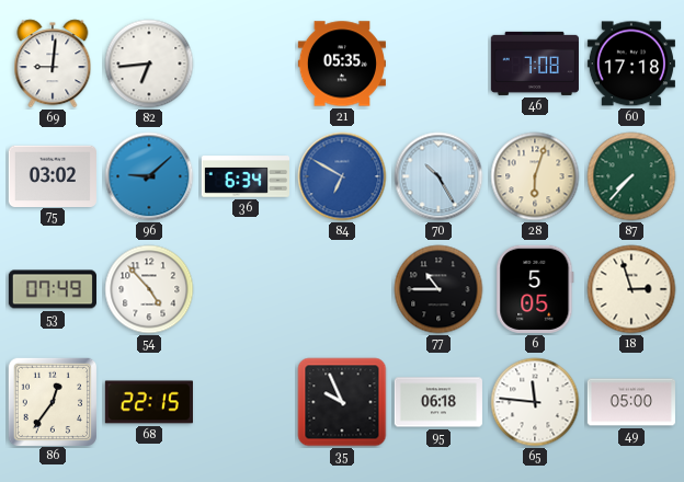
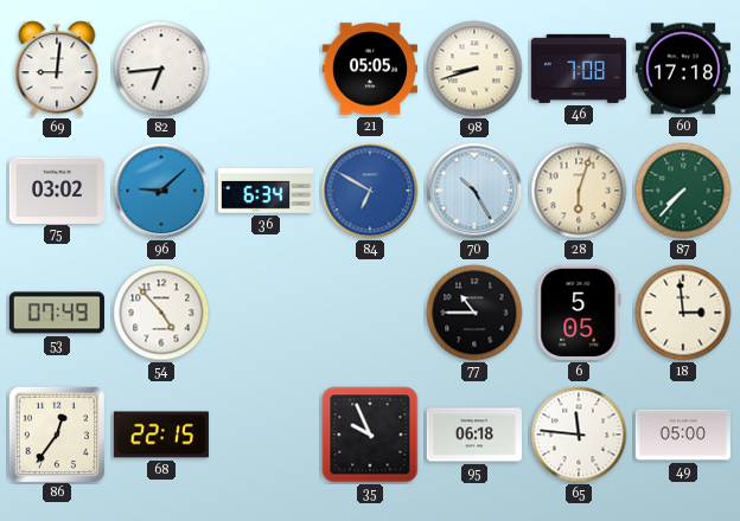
21: 05:35 -> 05:05
98: none -> 8:42
18: 2:57 -> 2:59
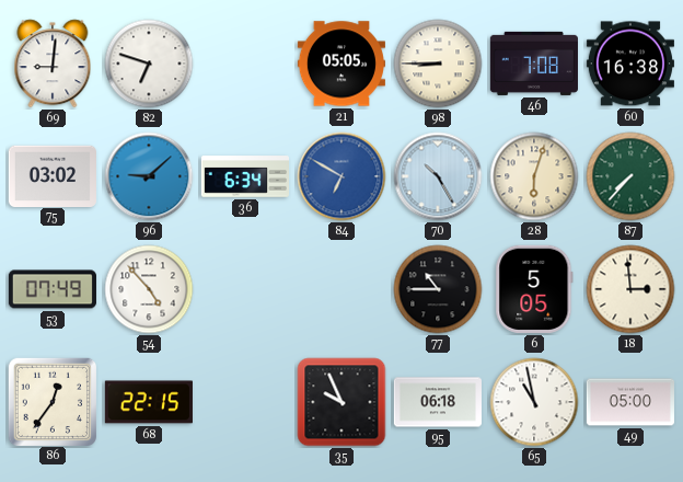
82: 6:44 -> 6:48
98: 8:42 -> 8:45
60: 17:18 -> 16:38
65: 11:46 -> 10:58
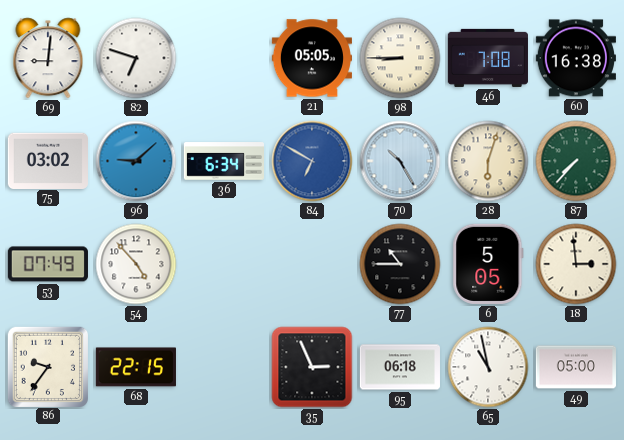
86: 12:36 -> 9:36
35: 9:56 -> 2:56
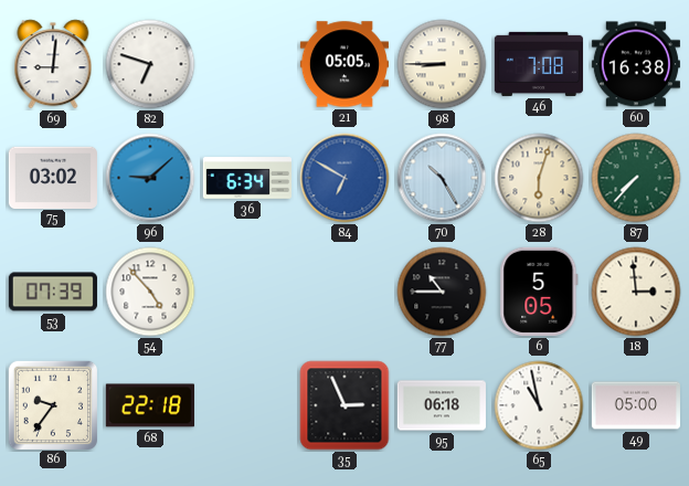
53: 07:49 -> 07:39
68: 22:15 -> 22:18
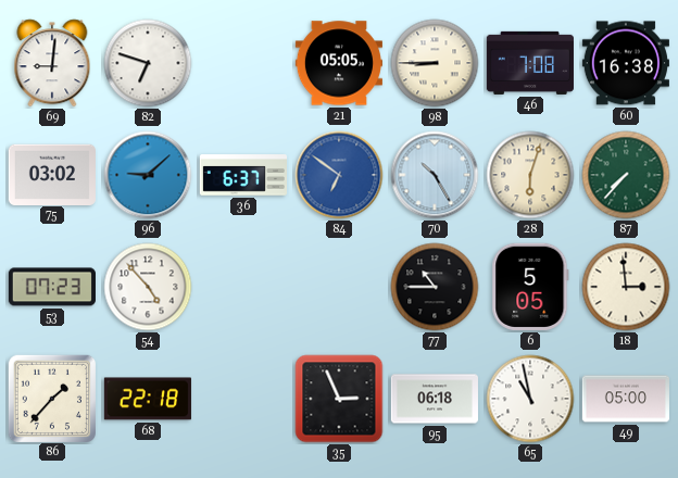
36: 6:34 -> 6:37
84: 6:50 -> 6:51
53: 07:39 -> 07:23
86: 9:36 -> 1:37
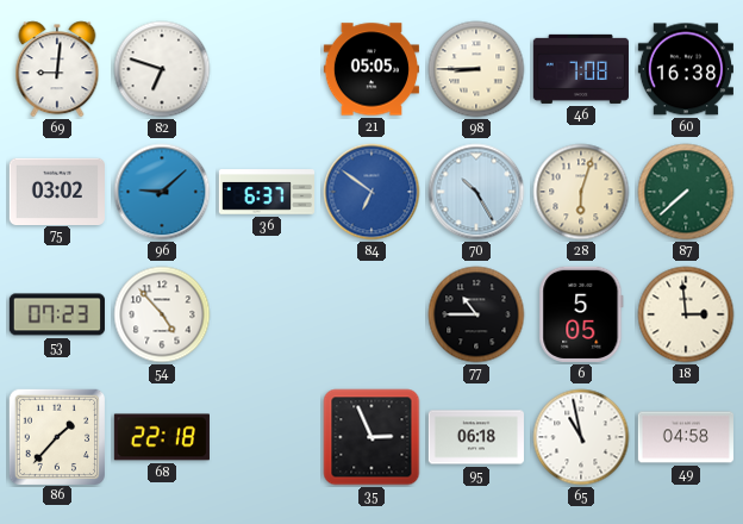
87: 7:37 -> 7:38
49: 05:00 -> 04:58
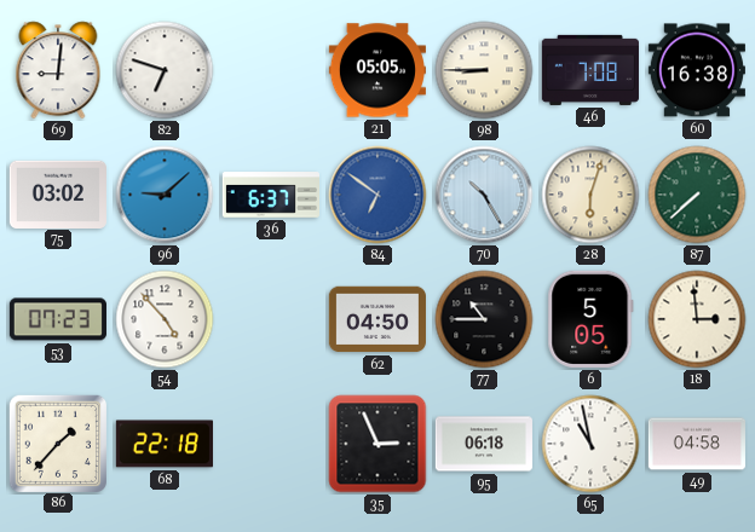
62: none -> 04:50
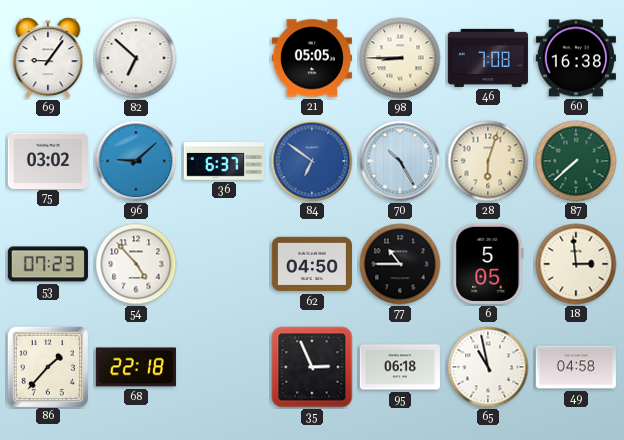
69: 9:01 -> 9:06
82: 6:48 -> 6:52
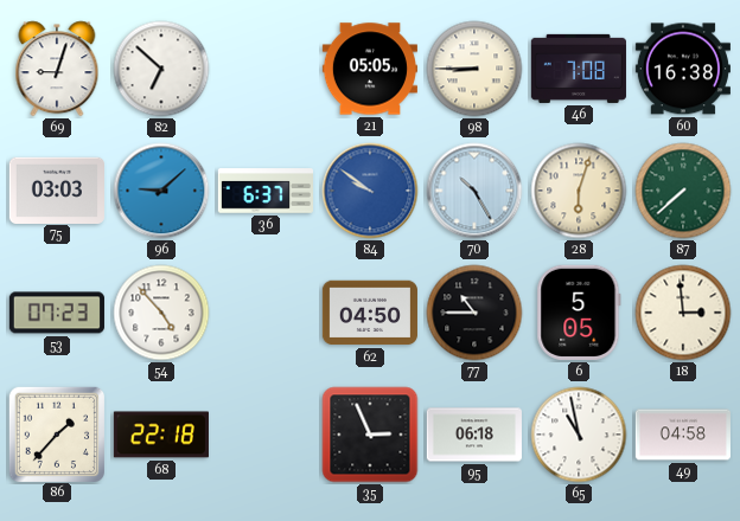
69: 9:06 -> 9:03
75: 03:02 -> 03:03
84: 6:51 -> 9:51
